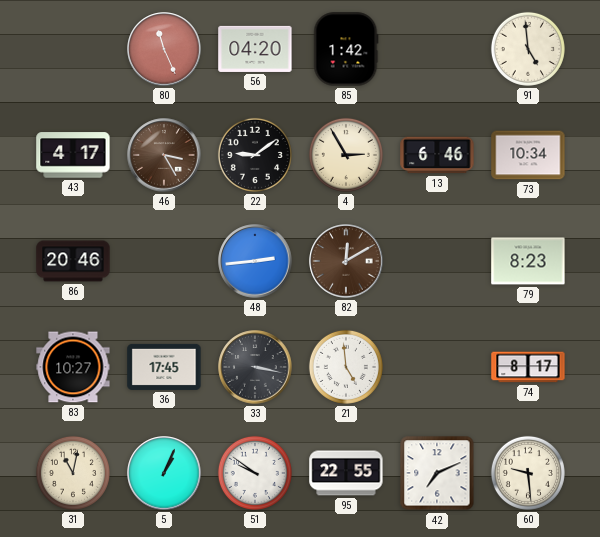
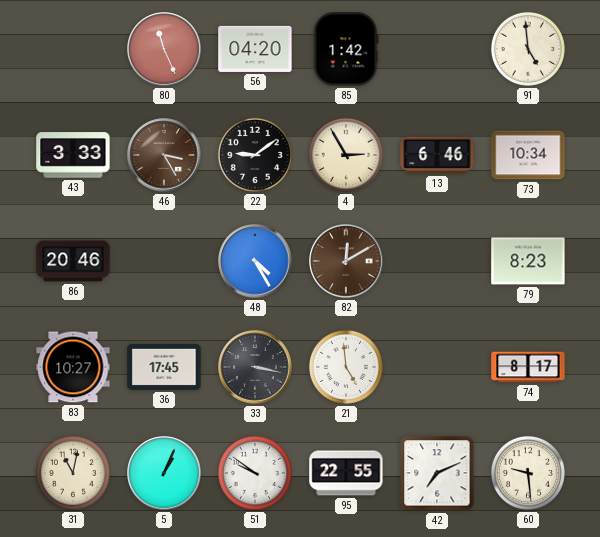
43: 4:17 -> 3:33
48: 2:44 -> 4:25
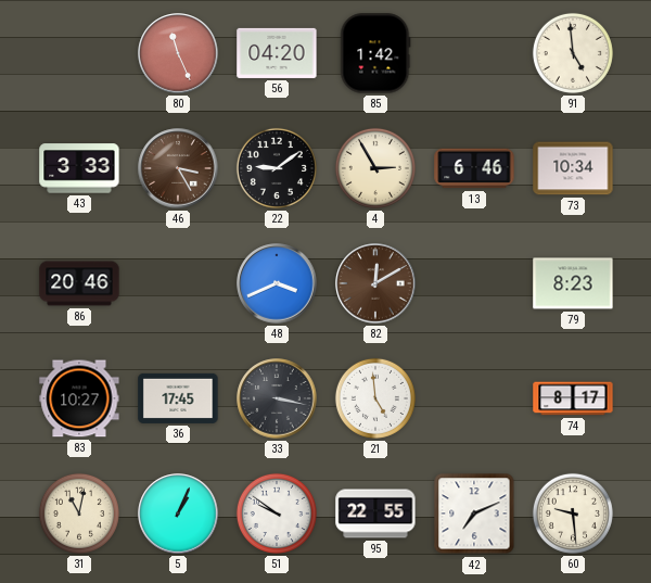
48: 4:25 -> 3:41
